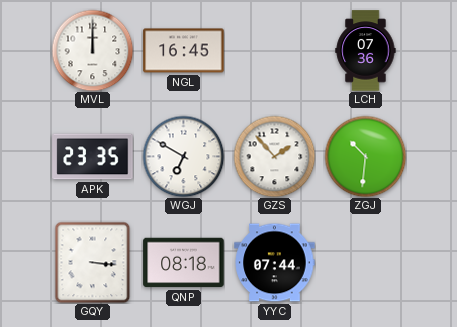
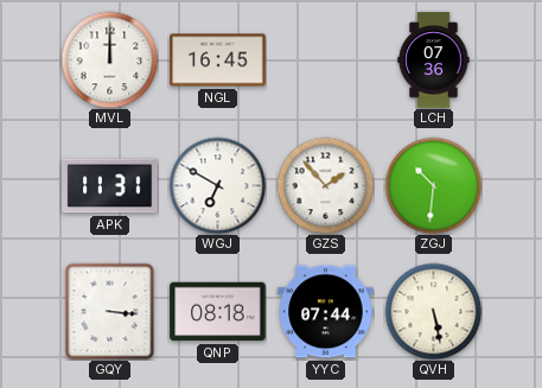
APK: 23:35 -> 11:31
QVH: none -> 5:28
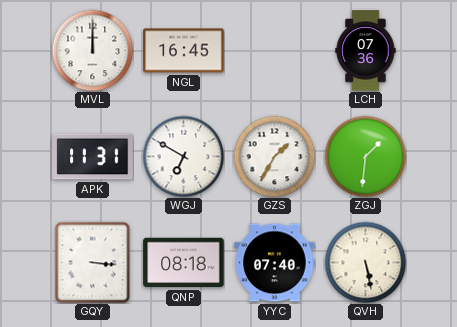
GZS: 1:53 -> 1:35
ZGJ: 10:31 -> 1:31
YYC: 07:44 -> 07:40
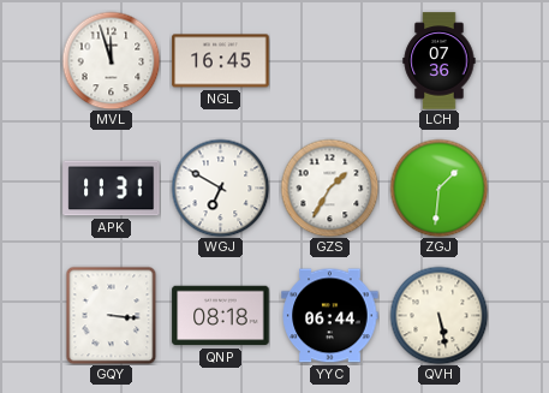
MVL: 12:00 -> 11:57
YYC: 07:40 -> 06:44
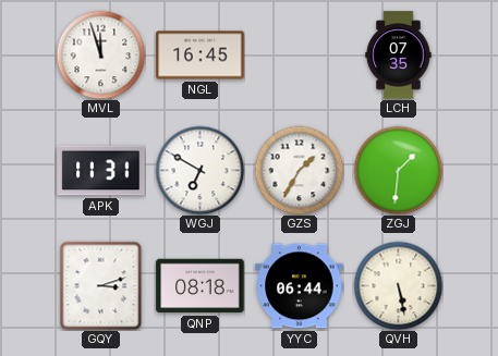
LCH: 07:36 -> 07:35
GQY: 3:16 -> 3:12
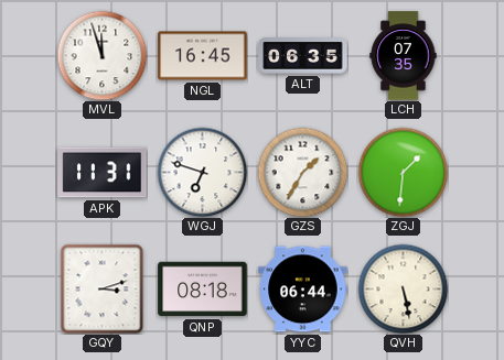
ALT: none -> 06:35
WGJ: 6:50 -> 6:48
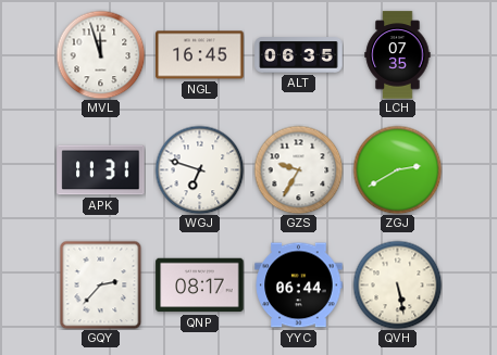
GZS: 1:35 -> 9:35
ZGJ: 1:31 -> 2:40
GQY: 3:12 -> 2:37
QNP: 08:18 -> 08:17
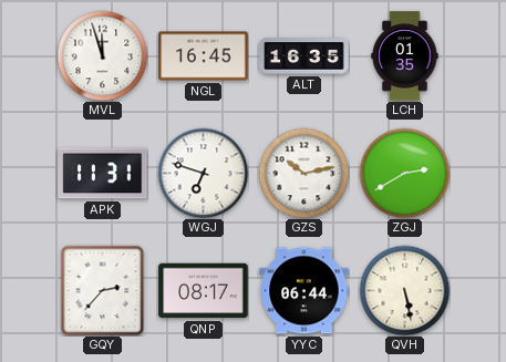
ALT: 06:35 -> 16:35
LCH: 07:35 -> 01:35
GZS: 9:35 -> 10:13
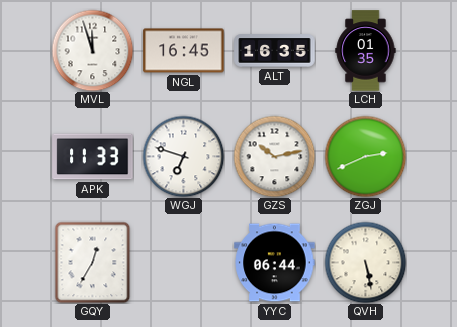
APK: 11:31 -> 11:33
ZGJ: 2:40 -> 2:41
GQY: 2:37 -> 12:35
QNP: 08:17 -> none
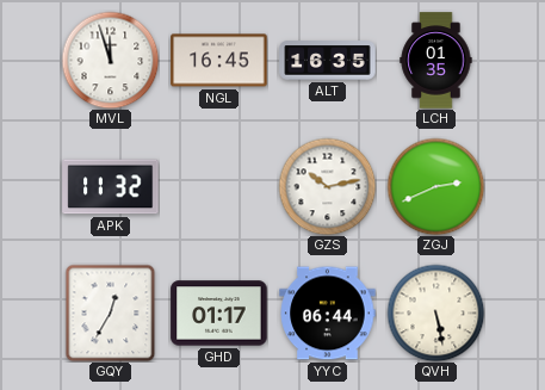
APK: 11:33 -> 11:32
WGJ: 6:48 -> none
GHD: none -> 01:17
